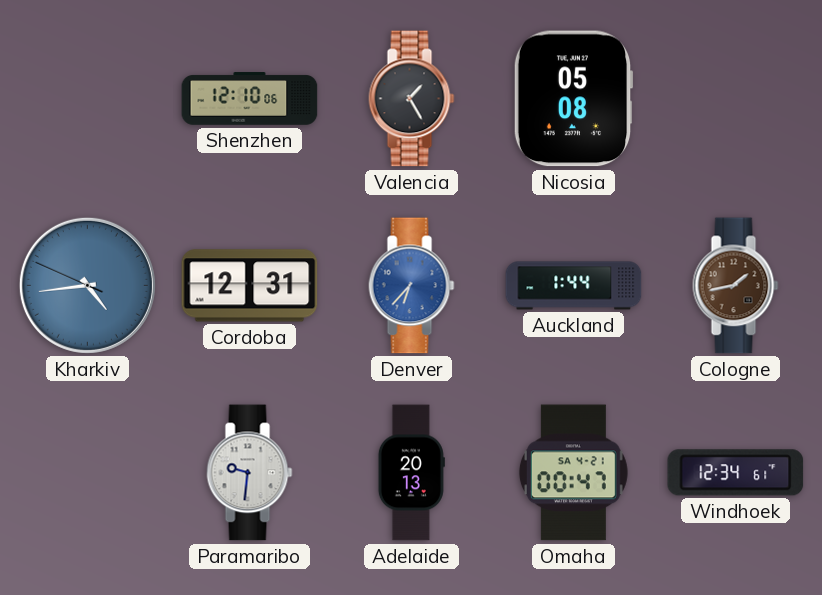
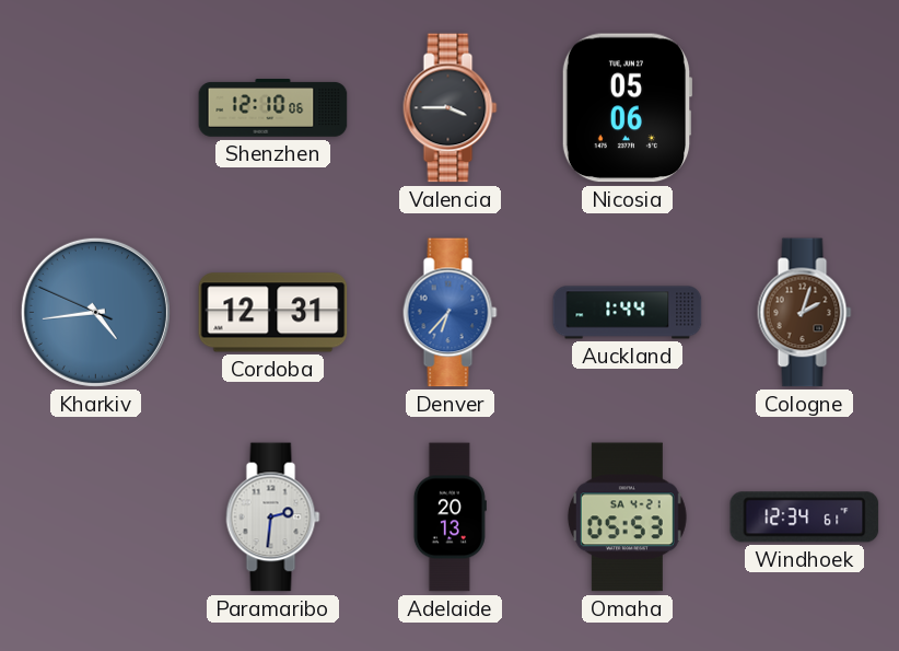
Valencia: 1:25 -> 3:45
Nicosia: 05:08 -> 05:06
Cologne: 1:43 -> 2:03
Paramaribo: 9:31 -> 2:31
Omaha: 00:47 -> 05:53
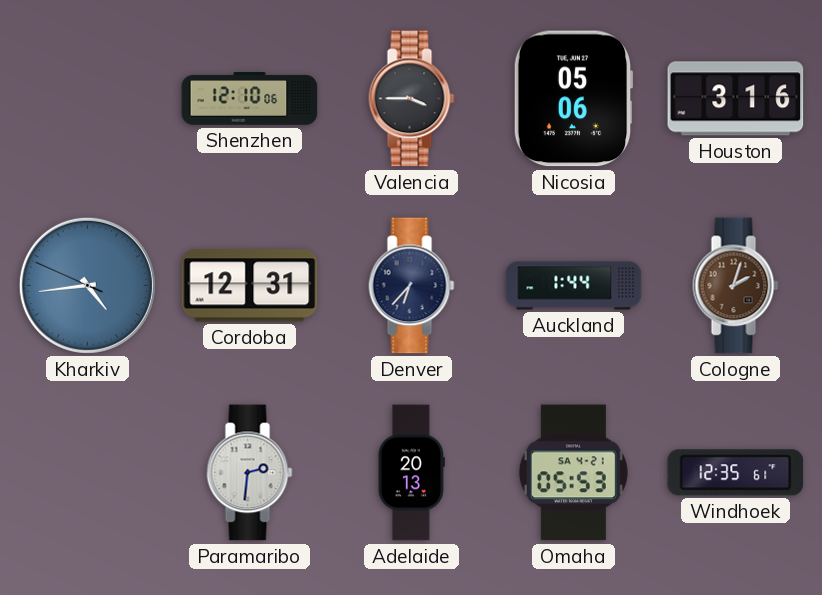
Houston: none -> 3:16
Denver dial: blue -> navy
Windhoek: 12:34 -> 12:35
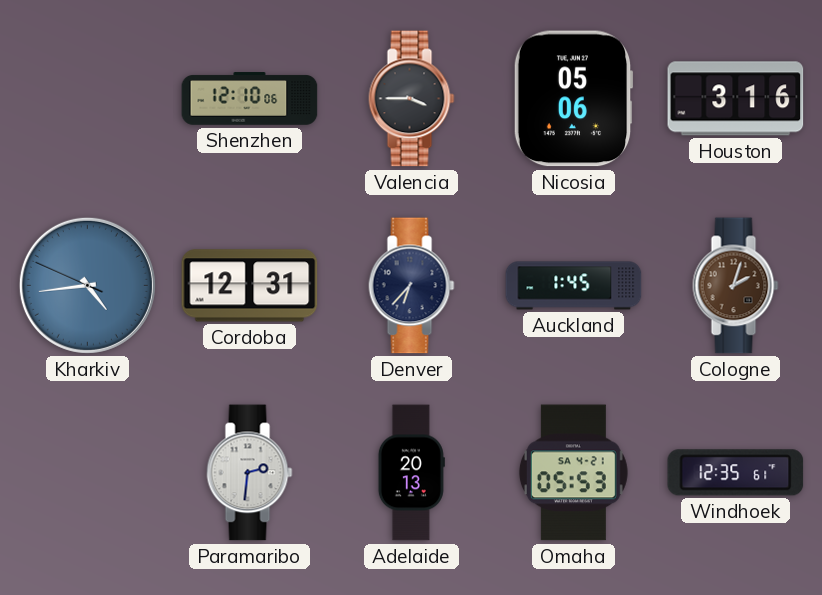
Auckland: 1:44 -> 1:45
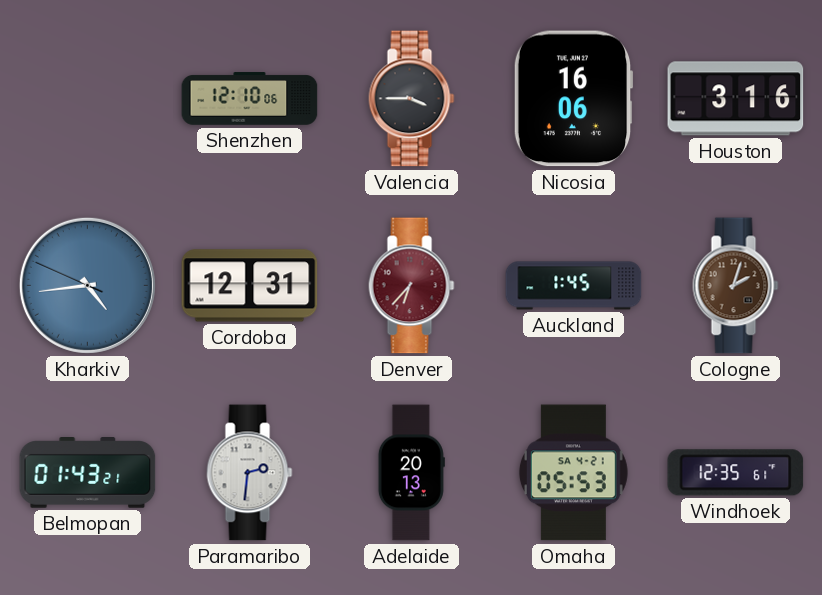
Nicosia: 05:06 -> 16:06
Denver dial: navy -> burgundy
Belmopan: none -> 01:43
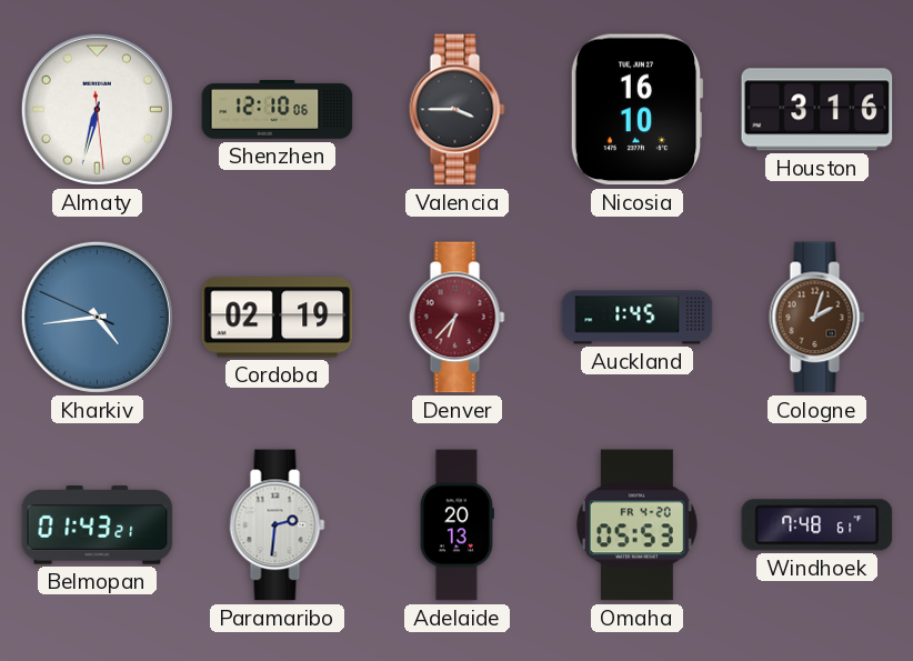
Almaty: none -> 6:32
Nicosia: 16:06 -> 16:10
Cordoba: 12:31 -> 02:19
Omaha date: SA 4-21 -> FR 4-20
Windhoek: 12:35 -> 7:48
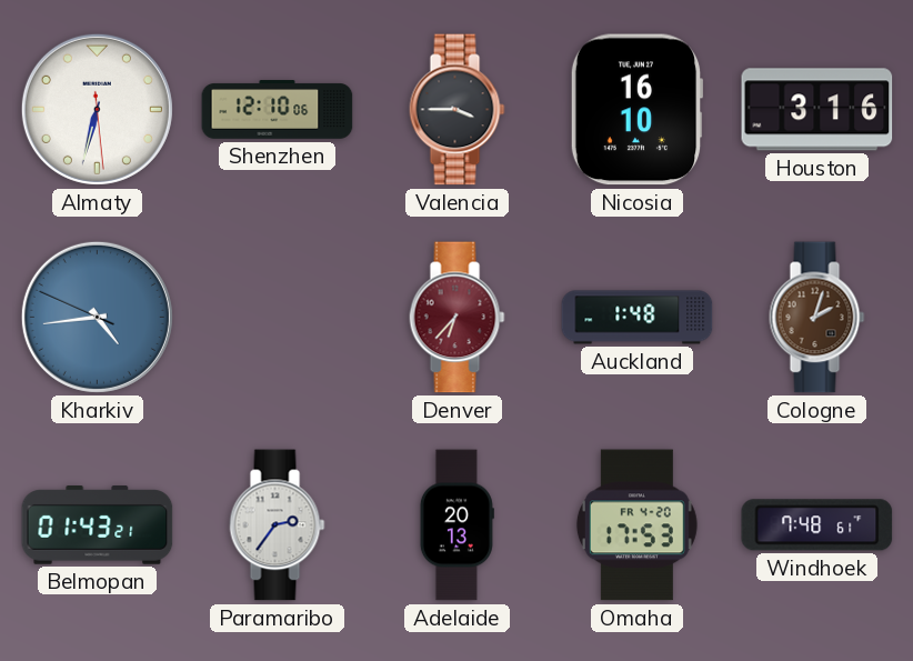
Cordoba: 02:19 -> none
Auckland: 1:45 -> 1:48
Paramaribo: 2:31 -> 2:36
Omaha: 05:53 -> 17:53
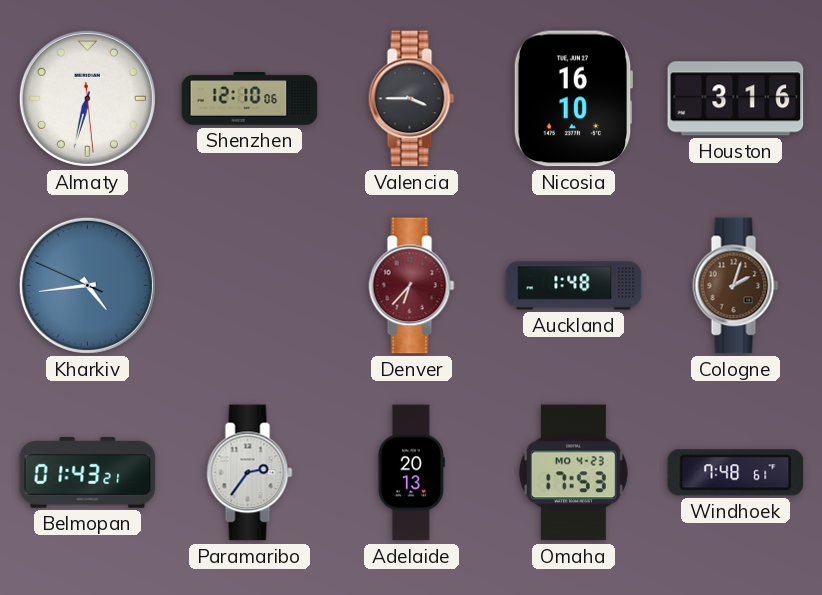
Omaha date: FR 4-20 -> MO 4-23
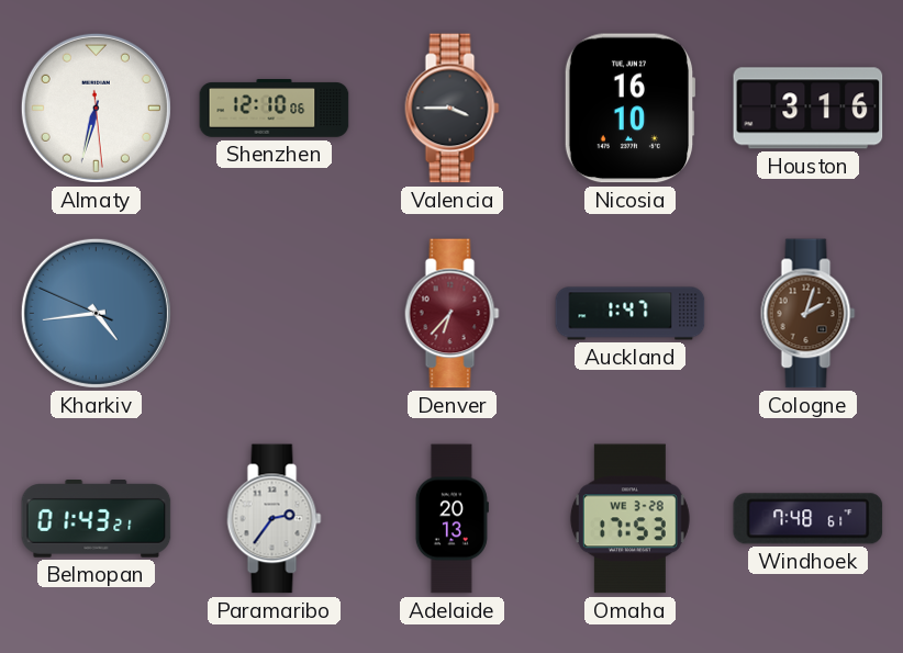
Auckland: 1:48 -> 1:47
Omaha date: MO 4-23 -> WE 3-28
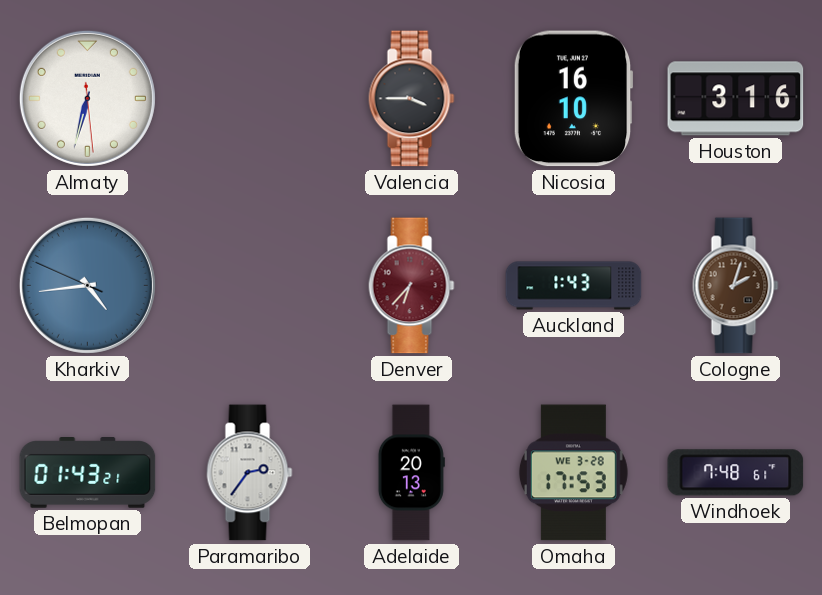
Shenzhen: 12:10 -> none
Auckland: 1:47 -> 1:43
